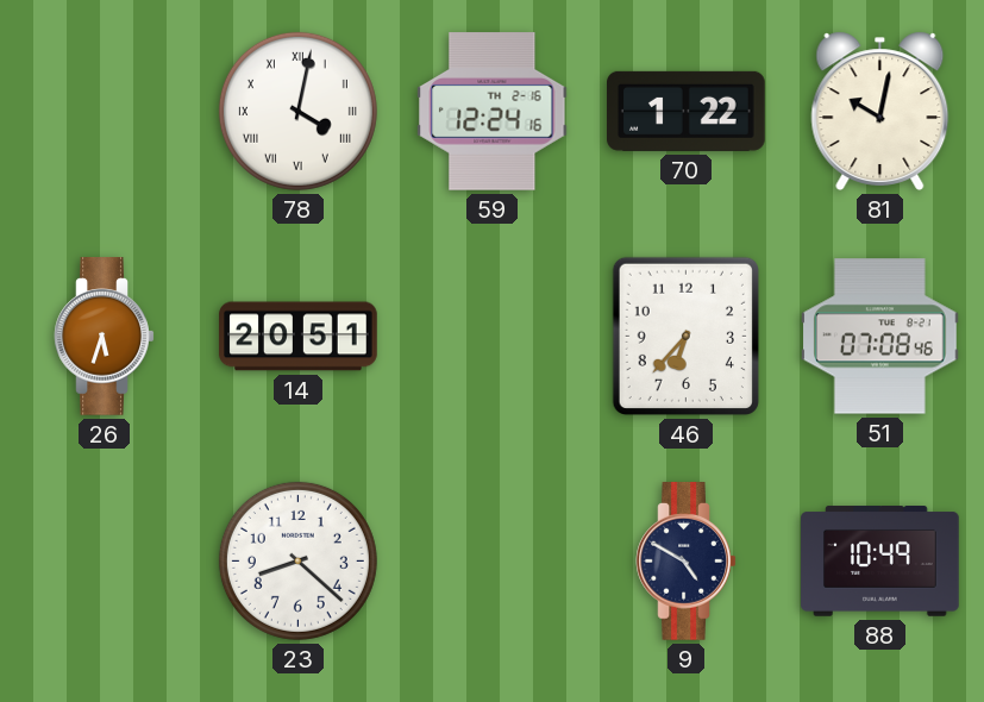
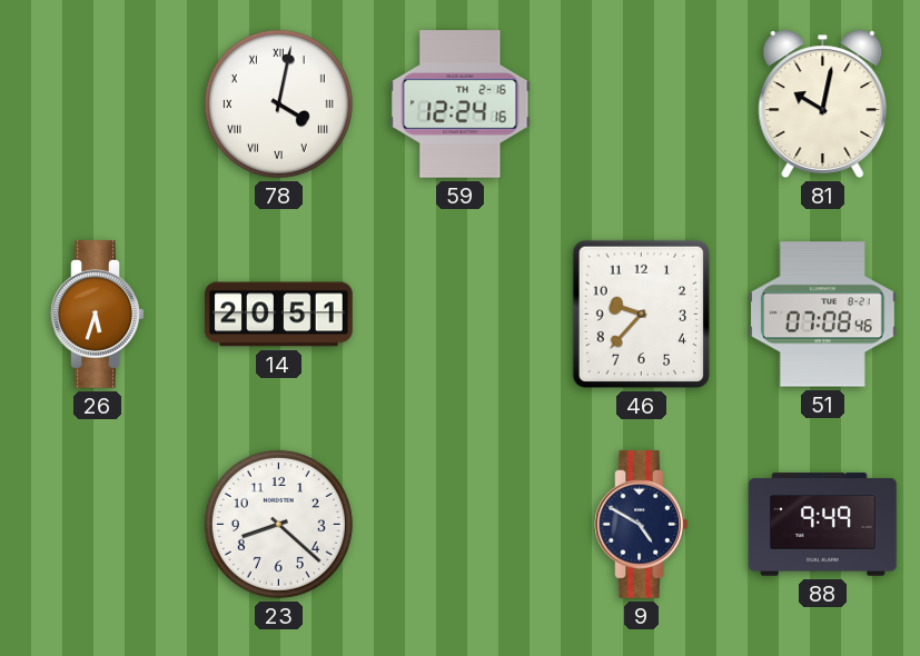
70: 1:22 -> none
46: 6:37 -> 9:37
88: 10:49 -> 9:49
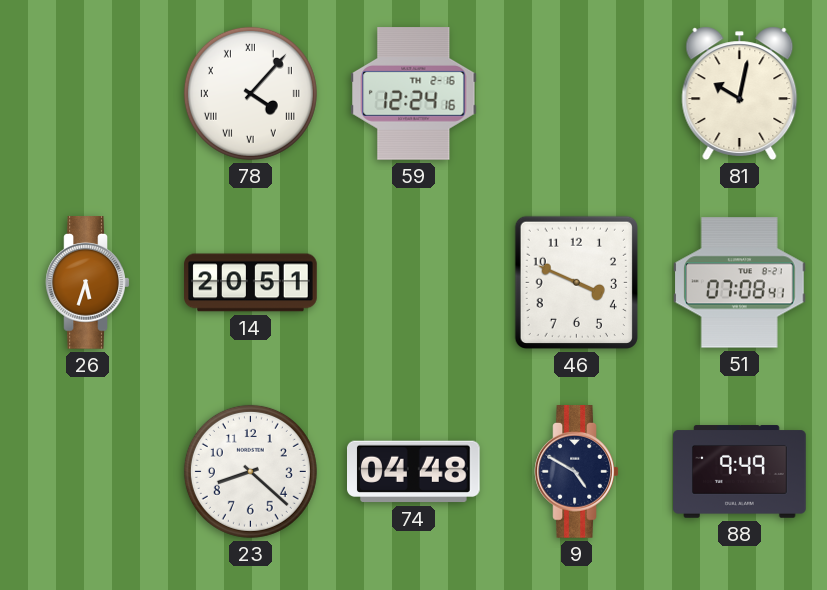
78: 4:02 -> 4:07
46: 9:37 -> 3:49
51: 07:08:46 -> 07:08:41
74: none -> 04:48
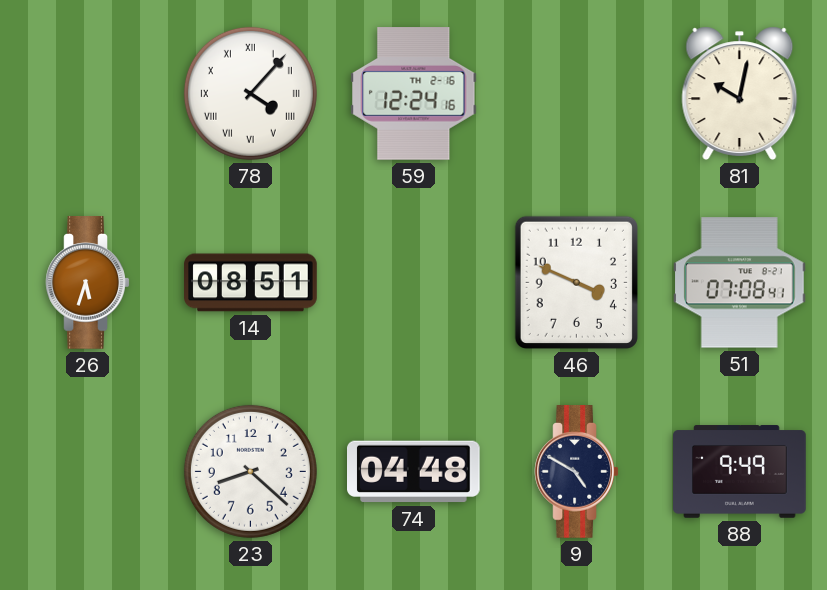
14: 20:51 -> 08:51
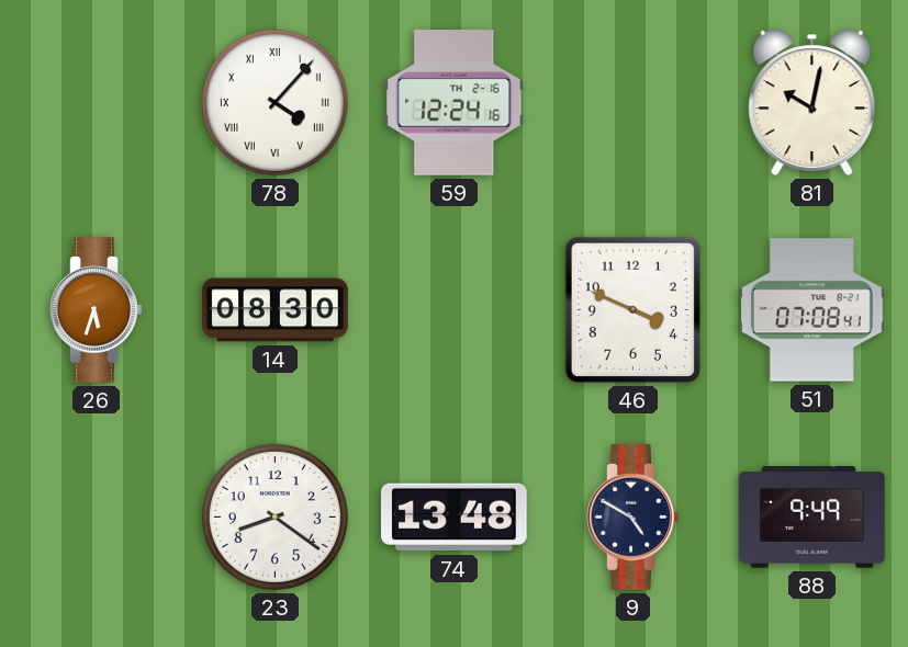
14: 08:51 -> 08:30
23: 8:22 -> 8:21
74: 04:48 -> 13:48
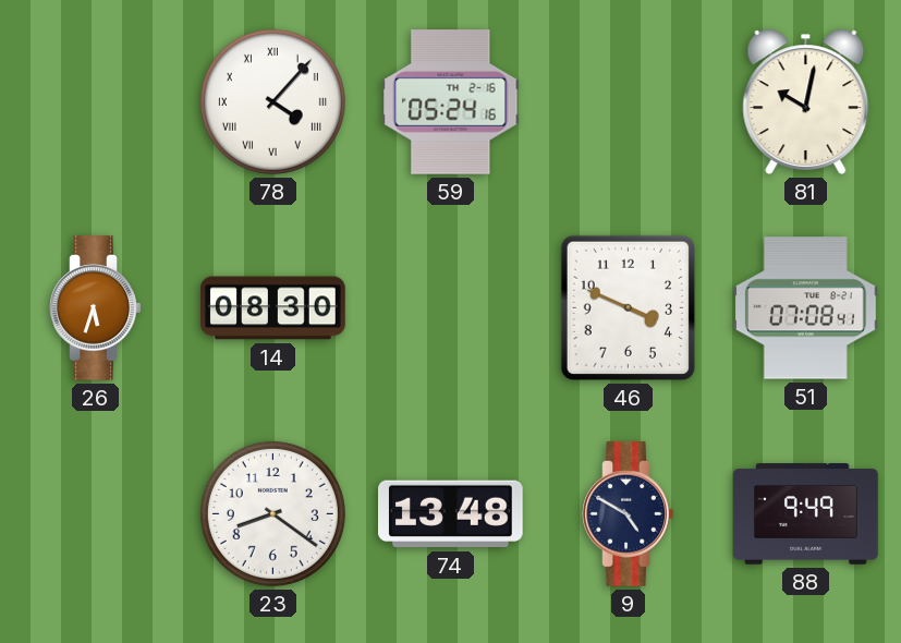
59: 12:24 -> 05:24
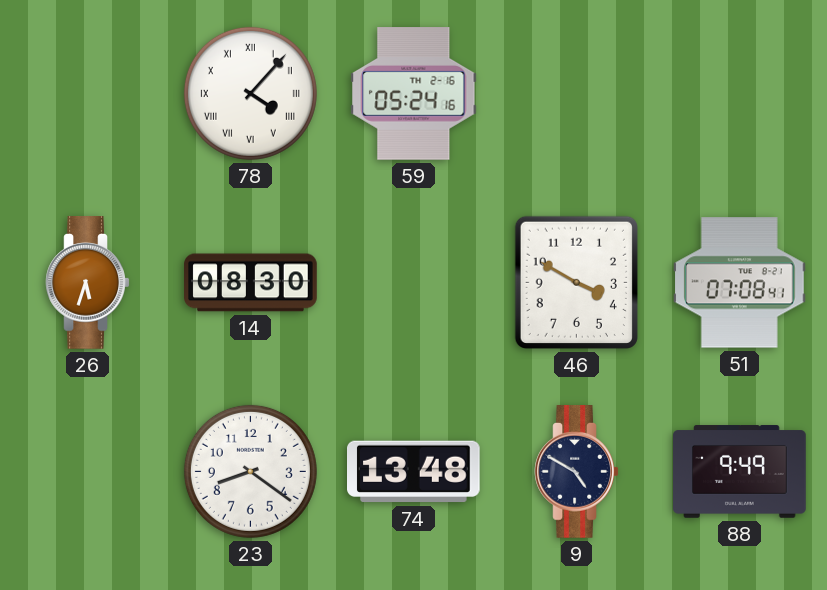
81: 10:02 -> none
46: 3:49 -> 3:50
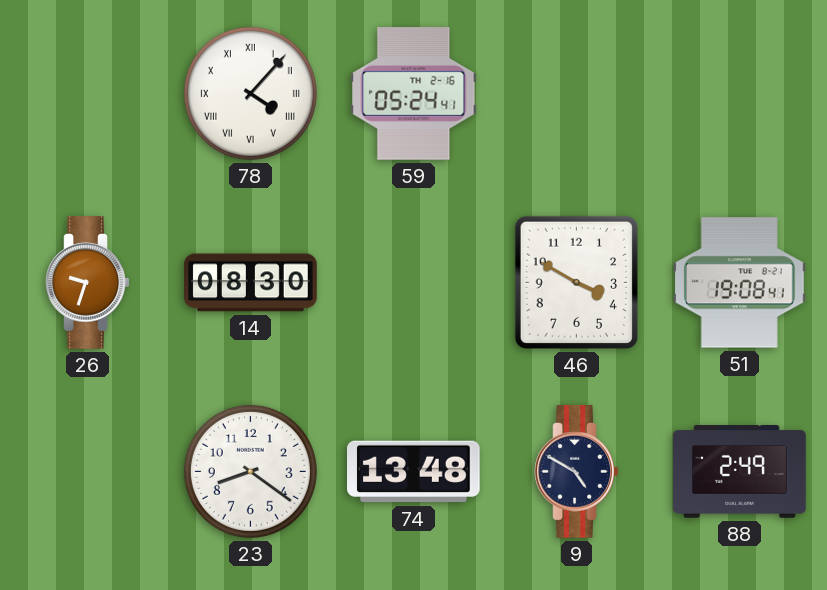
59: 05:24:16 -> 05:24:41
26: 5:33 -> 9:33
51: 07:08 -> 19:08
88: 9:49 -> 2:49
